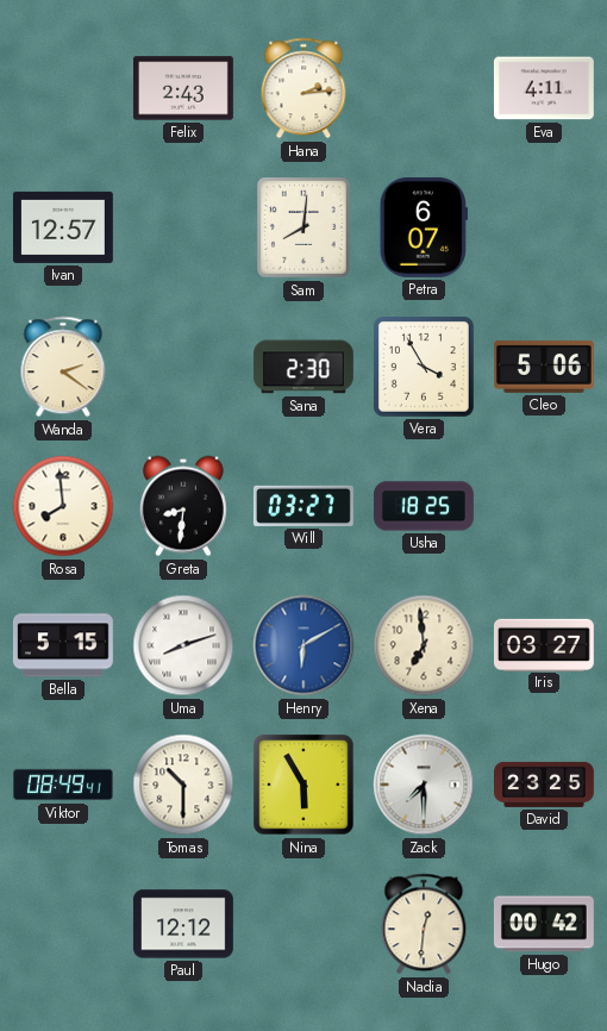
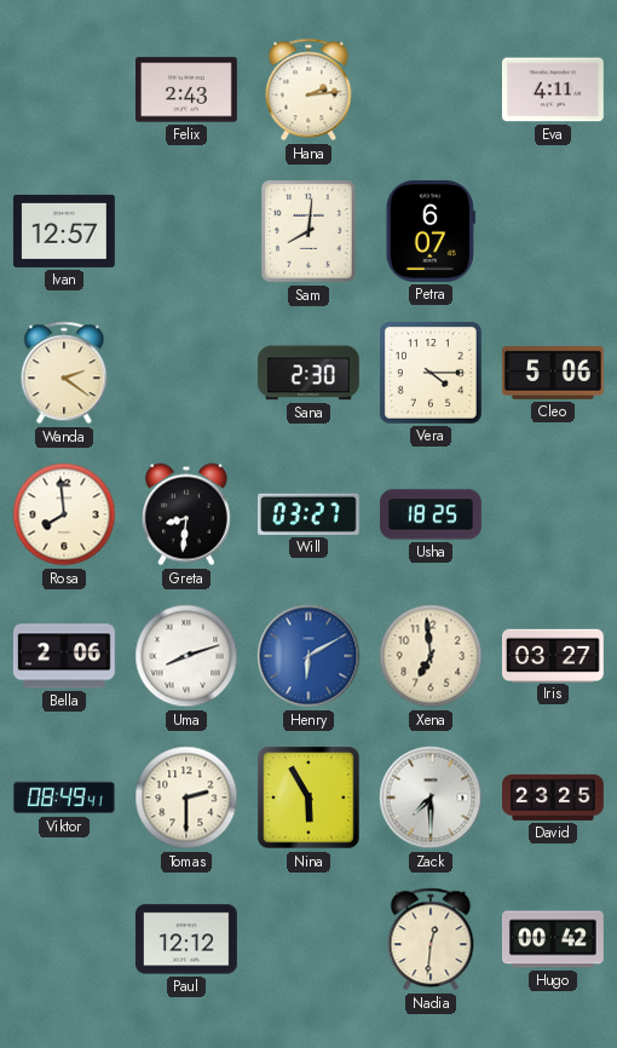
Vera: 3:55 -> 4:15
Bella: 5:15 -> 2:06
Tomas: 10:30 -> 2:30
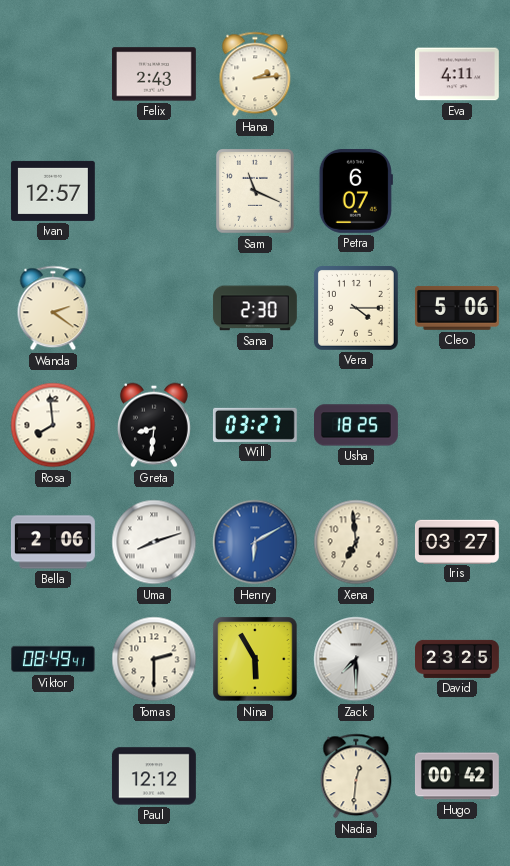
Sam: 8:01 -> 11:19
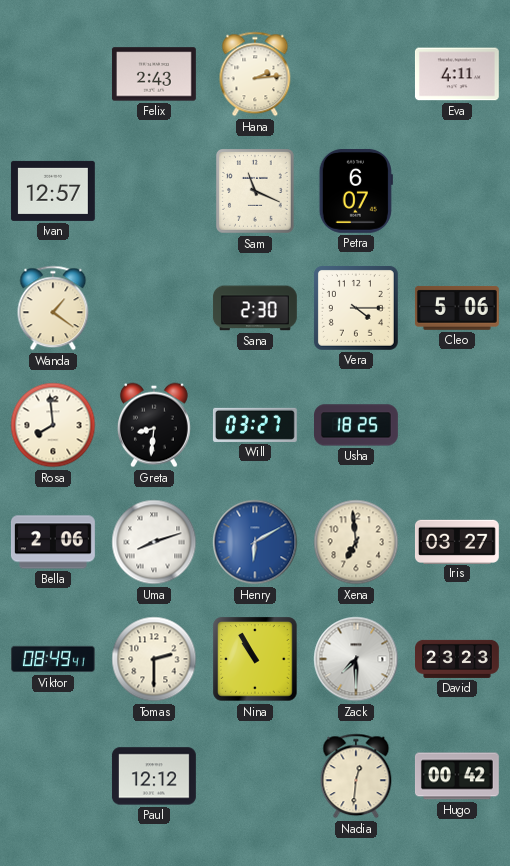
Wanda: 2:21 -> 1:21
Nina: 5:55 -> 10:55
David: 23:25 -> 23:23
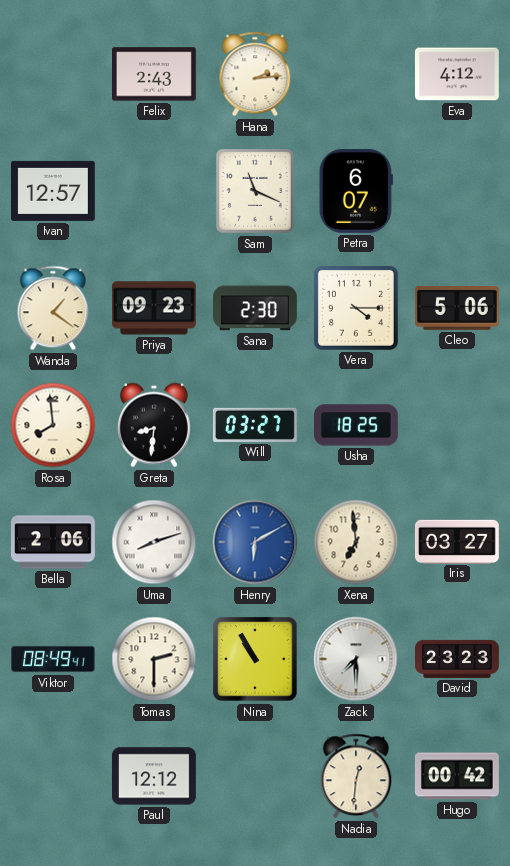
Eva: 4:11 -> 4:12
Priya: none -> 09:23
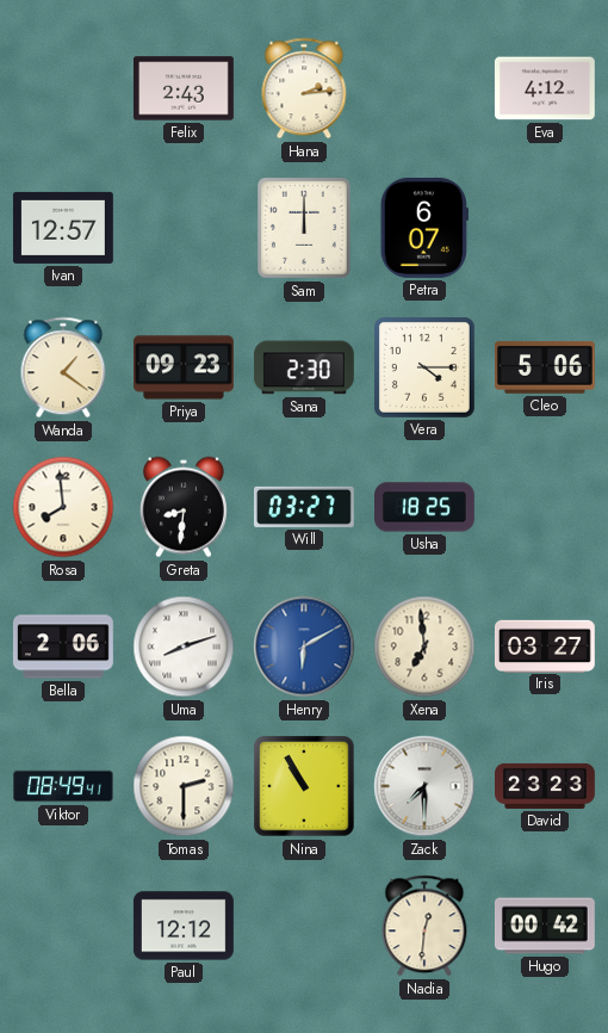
Sam: 11:19 -> 12:00
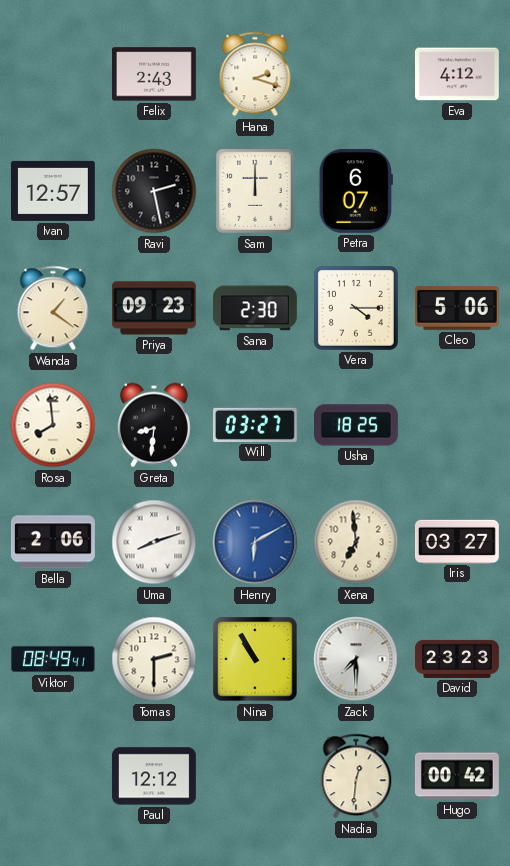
Hana: 2:14 -> 2:18
Ravi: none -> 2:28
